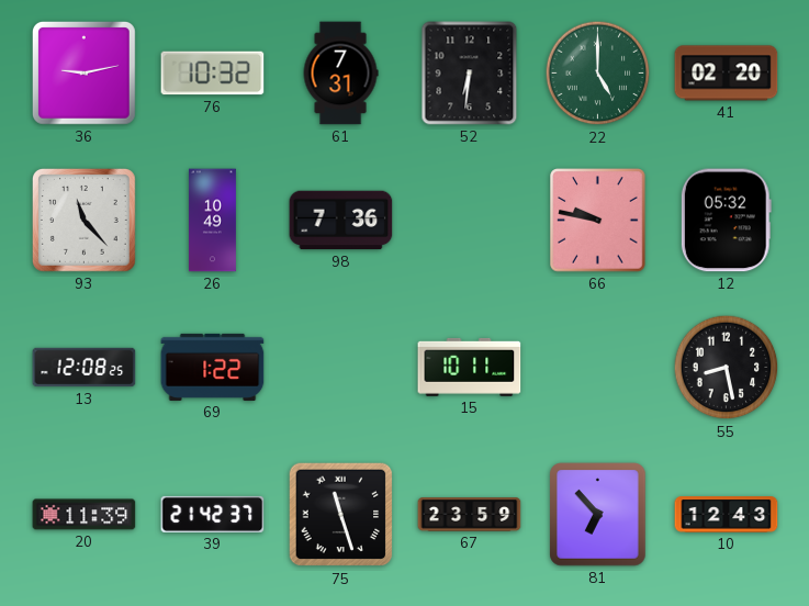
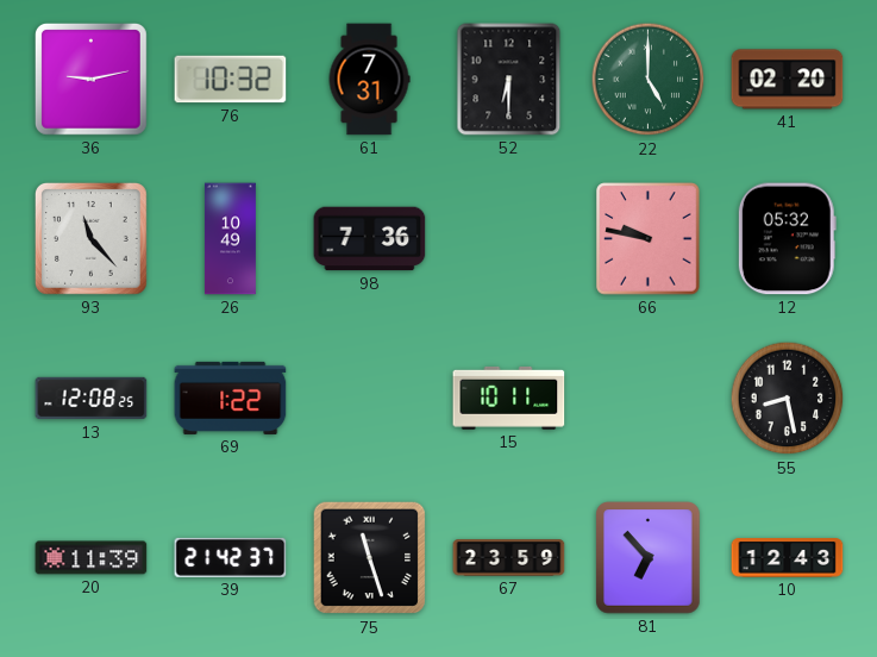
52: 6:31 -> 6:30
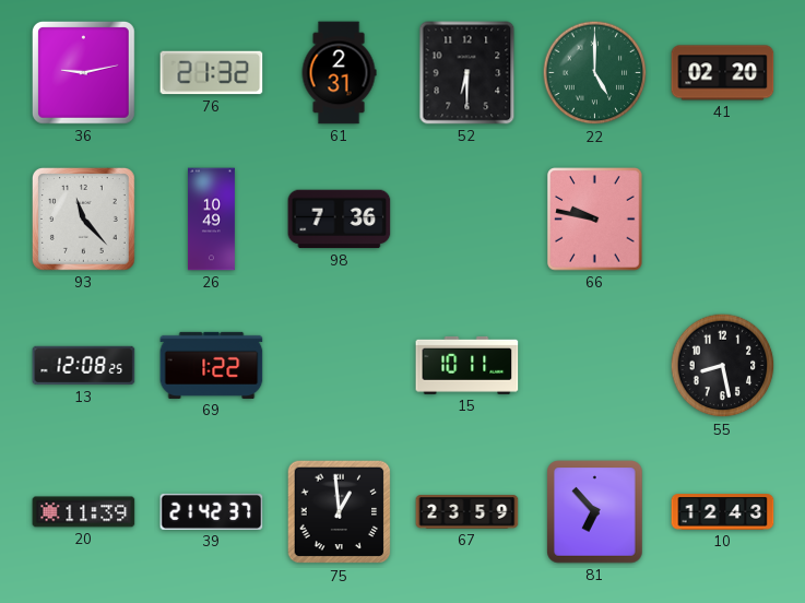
76: 10:32 -> 21:32
61: 7:31 -> 2:31
12: 05:32 -> none
75: 11:27 -> 12:59
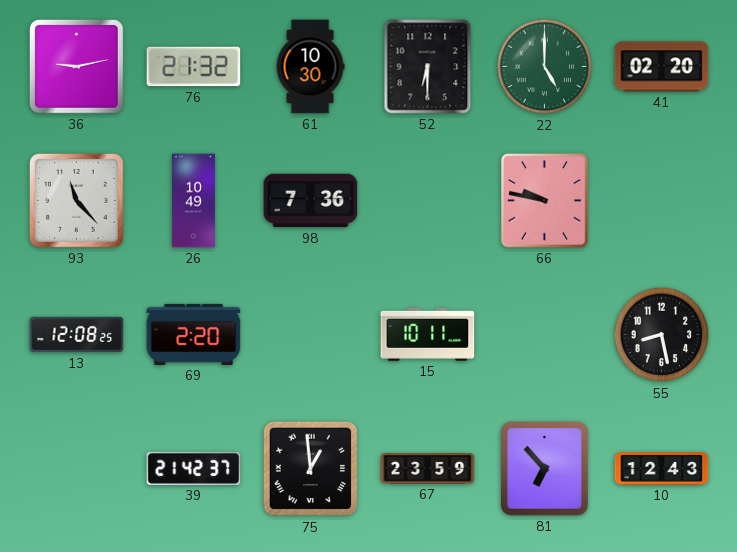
61: 2:31 -> 10:30
69: 1:22 -> 2:20
20: 11:39 -> none
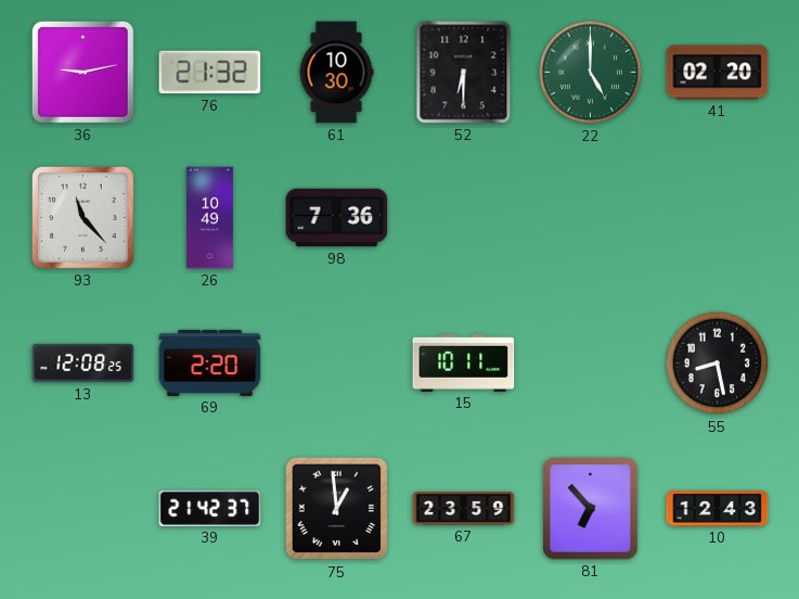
66: 9:47 -> none
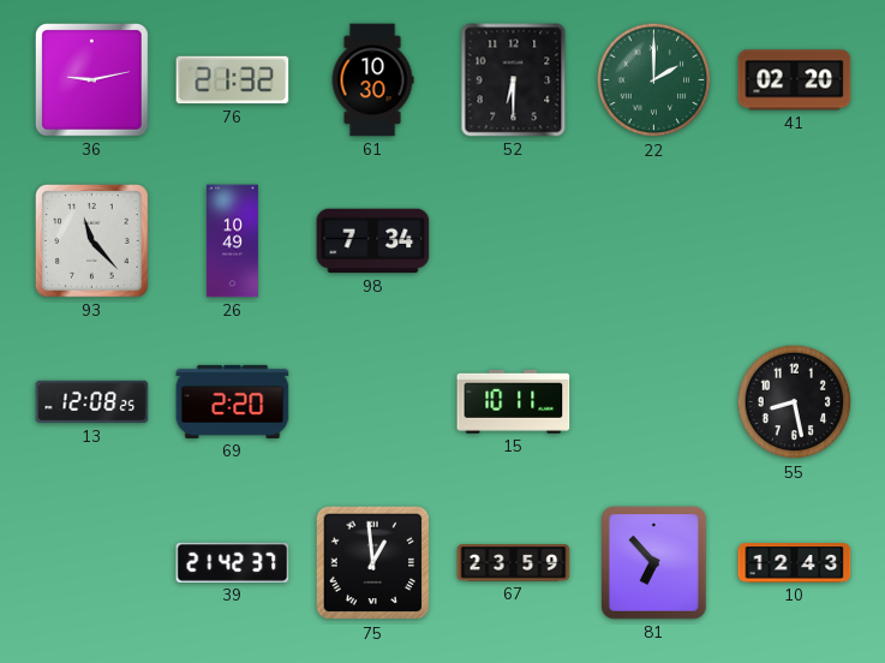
22: 5:00 -> 2:00
98: 7:36 -> 7:34
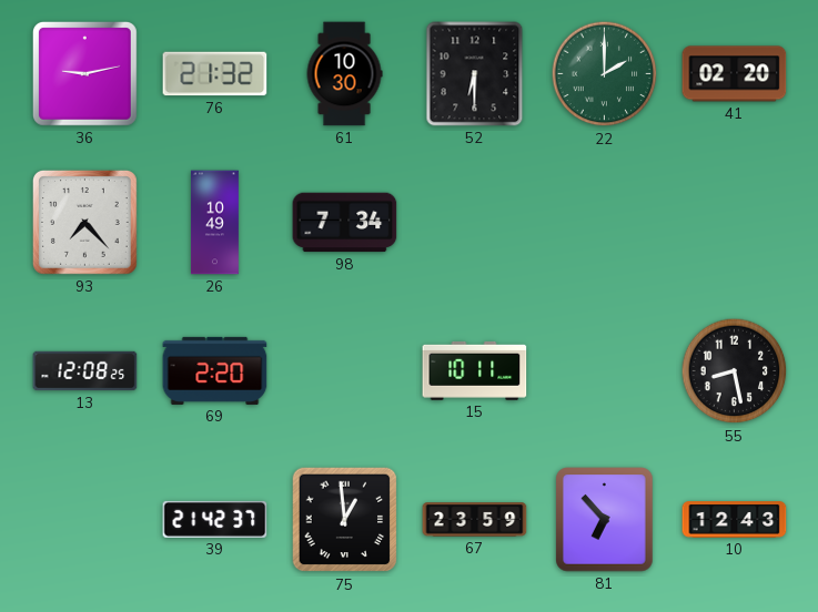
93: 11:23 -> 7:23
